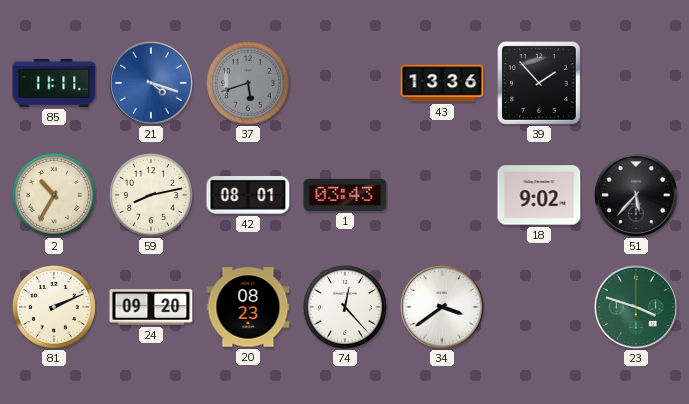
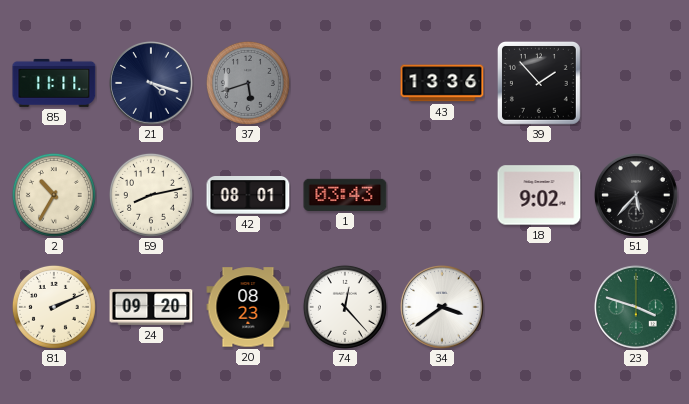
21 dial: blue -> navy
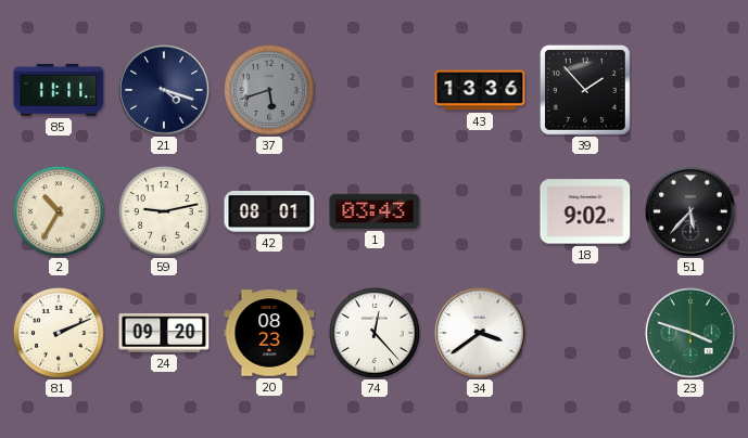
59: 8:13 -> 9:13
